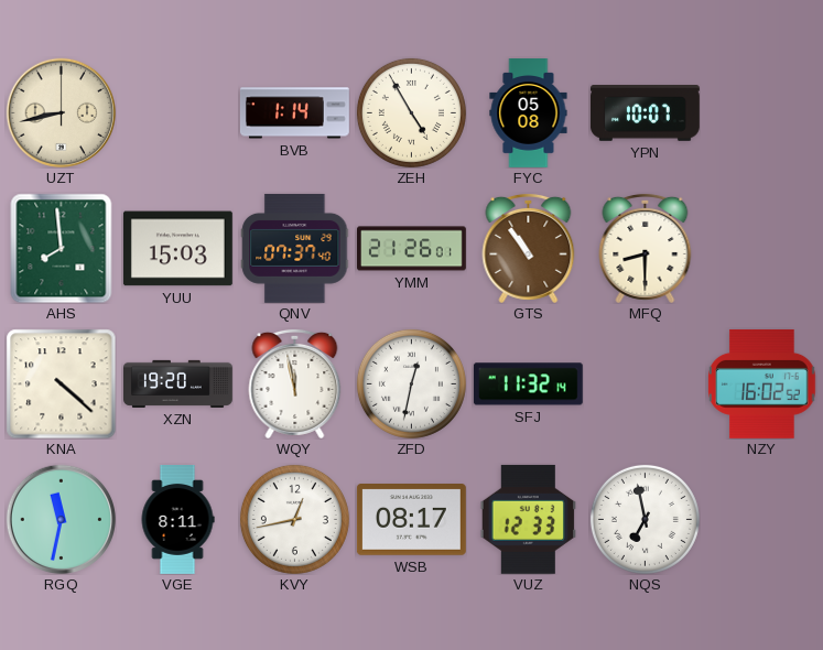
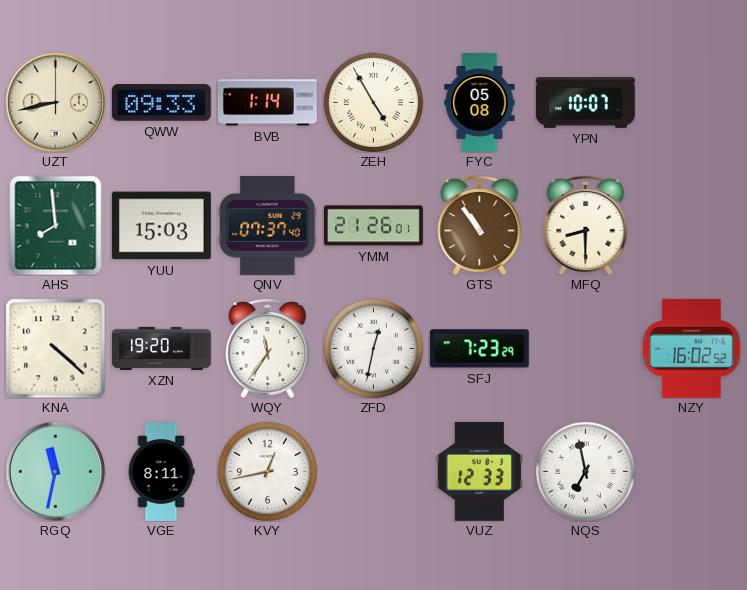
QWW: none -> 09:33
WQY: 11:58 -> 11:36
SFJ: 11:32 -> 7:23
WSB: 08:17 -> none
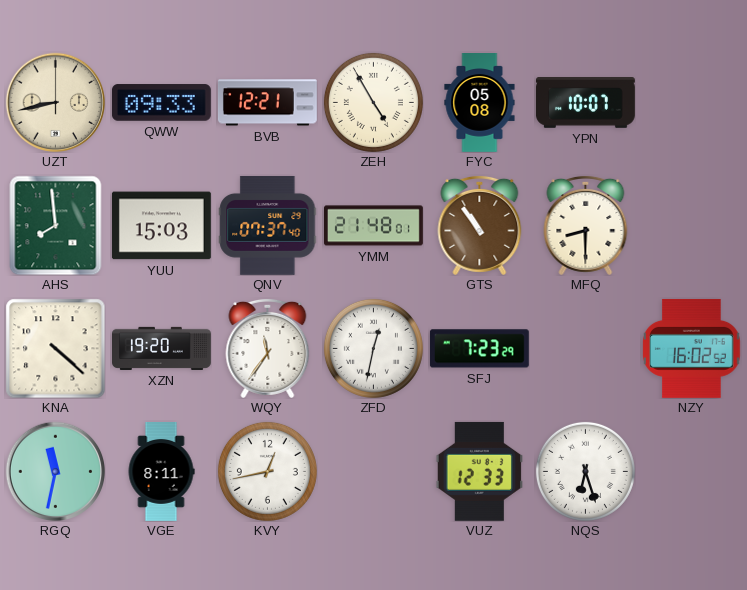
BVB: 1:14 -> 12:21
YMM: 21:26 -> 21:48
NQS: 6:58 -> 6:27
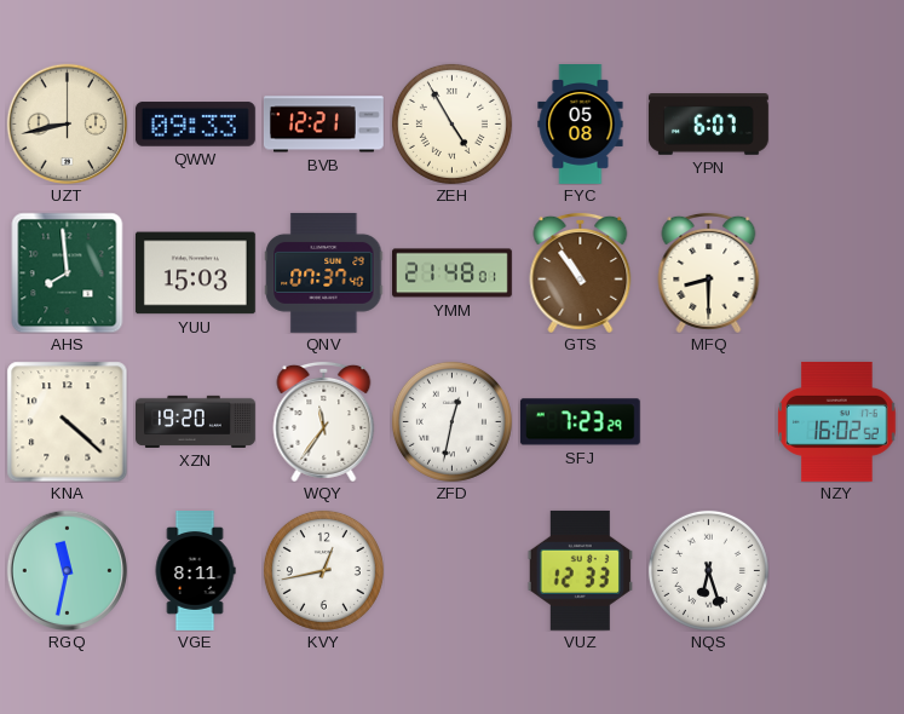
YPN: 10:07 -> 6:07
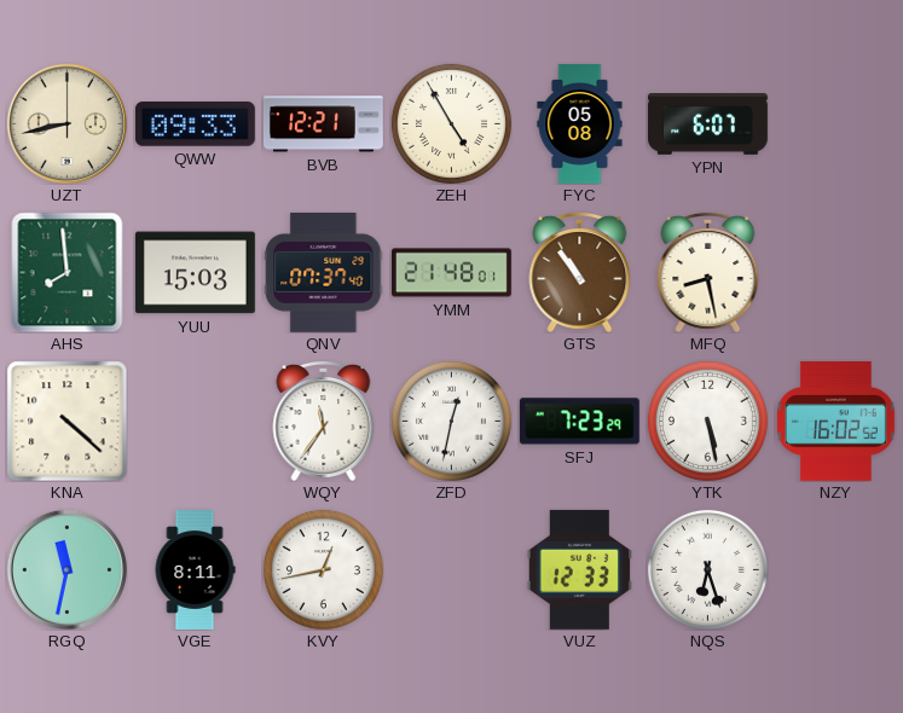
MFQ: 8:30 -> 8:28
XZN: 19:20 -> none
YTK: none -> 5:28
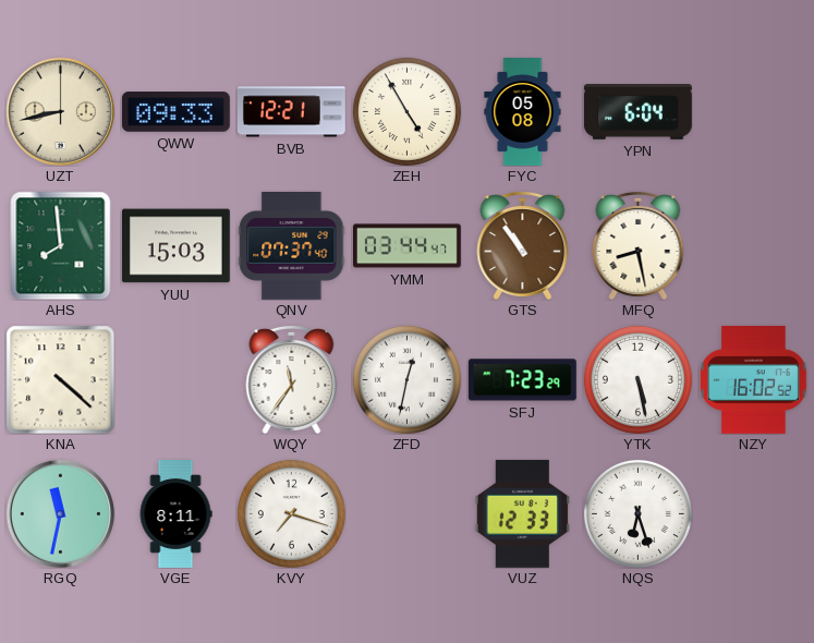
YPN: 6:07 -> 6:04
YMM: 21:48 -> 03:44
KVY: 12:43 -> 7:18
